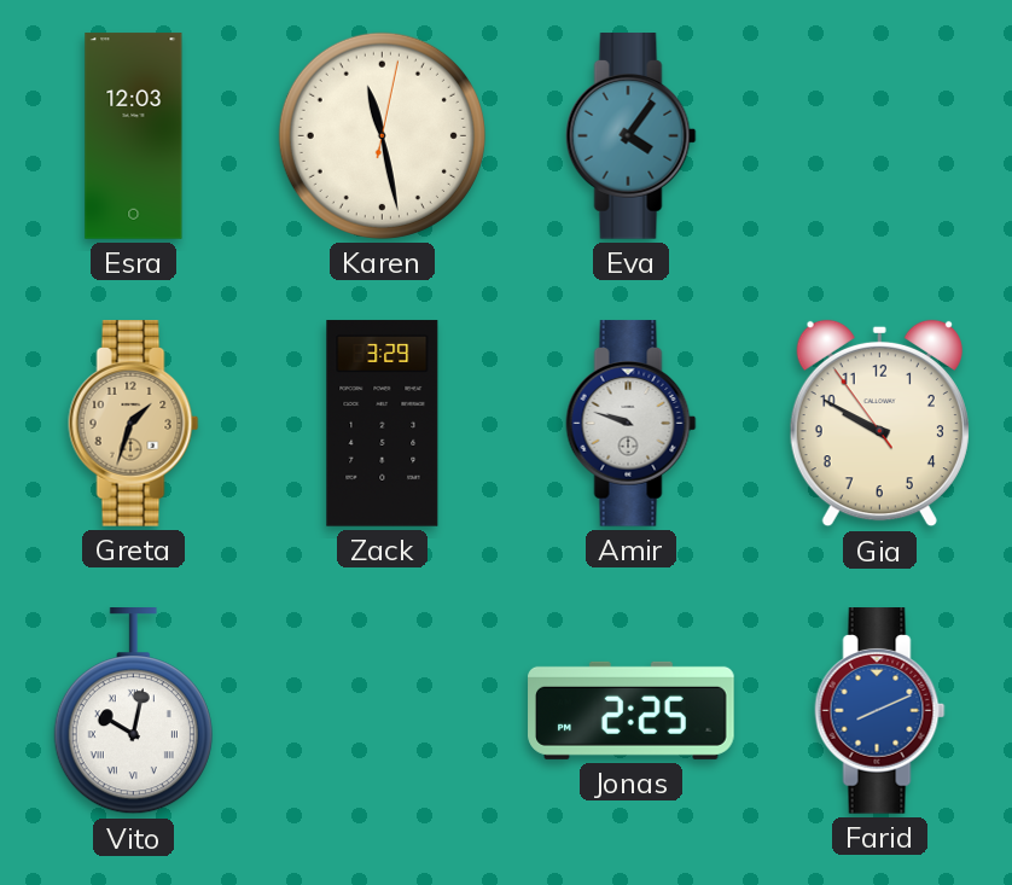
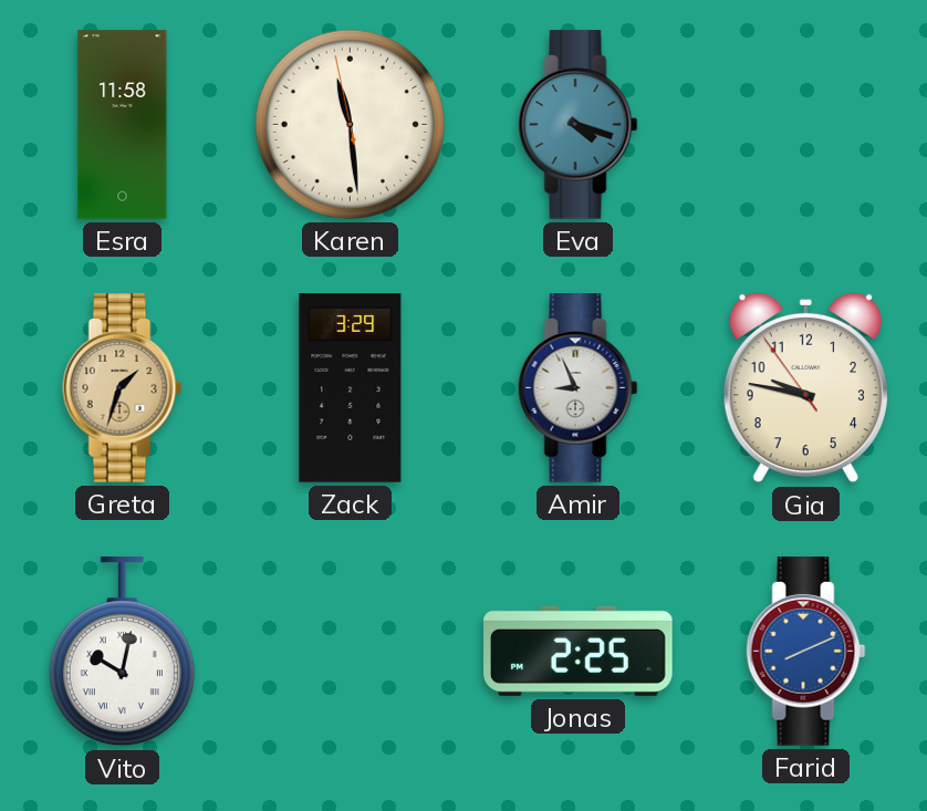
Esra: 12:03 -> 11:58
Karen: 11:28:02 -> 11:28:58
Eva: 4:06 -> 4:18
Amir: 9:48 -> 8:56
Gia: 9:49 -> 9:46
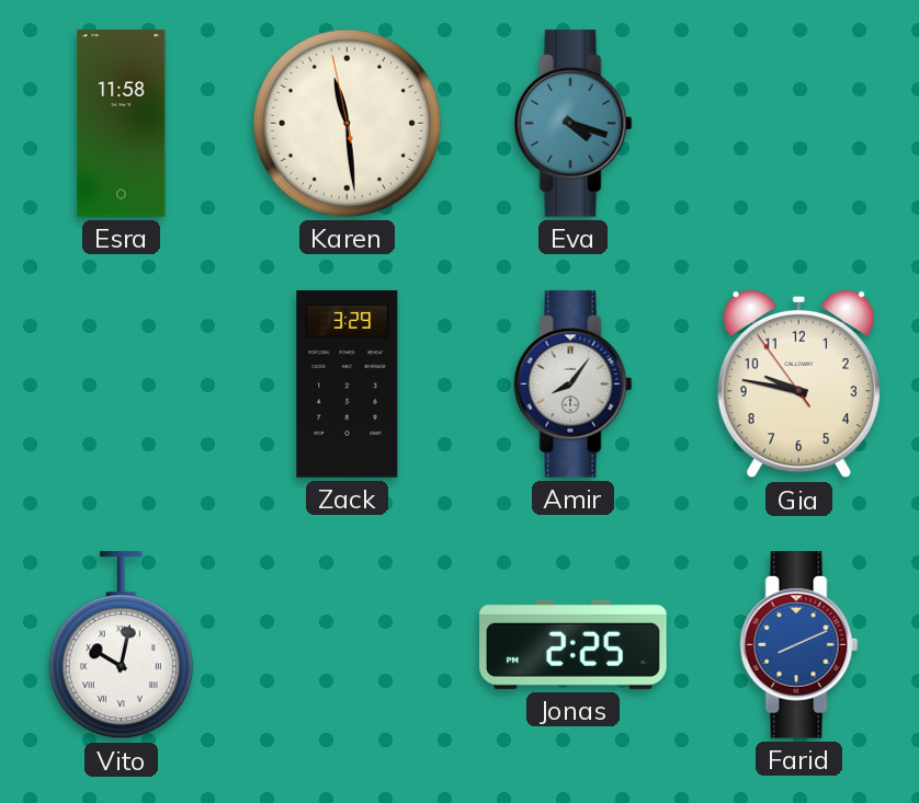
Greta: 1:33 -> none
Amir: 8:56 -> 8:06
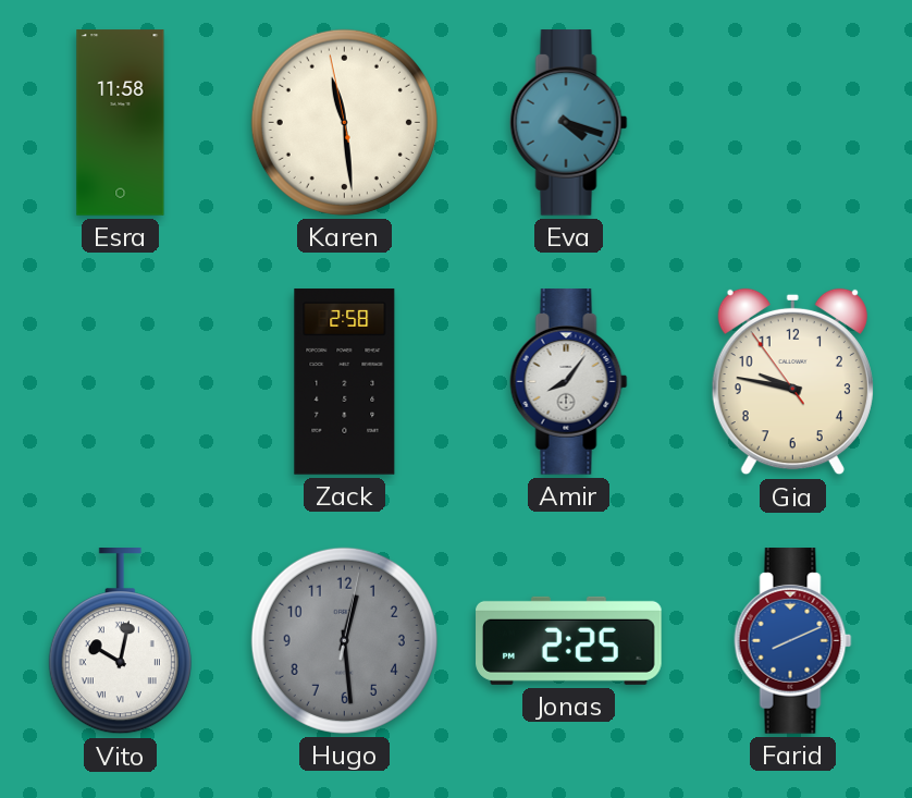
Zack: 3:29 -> 2:58
Hugo: none -> 12:29
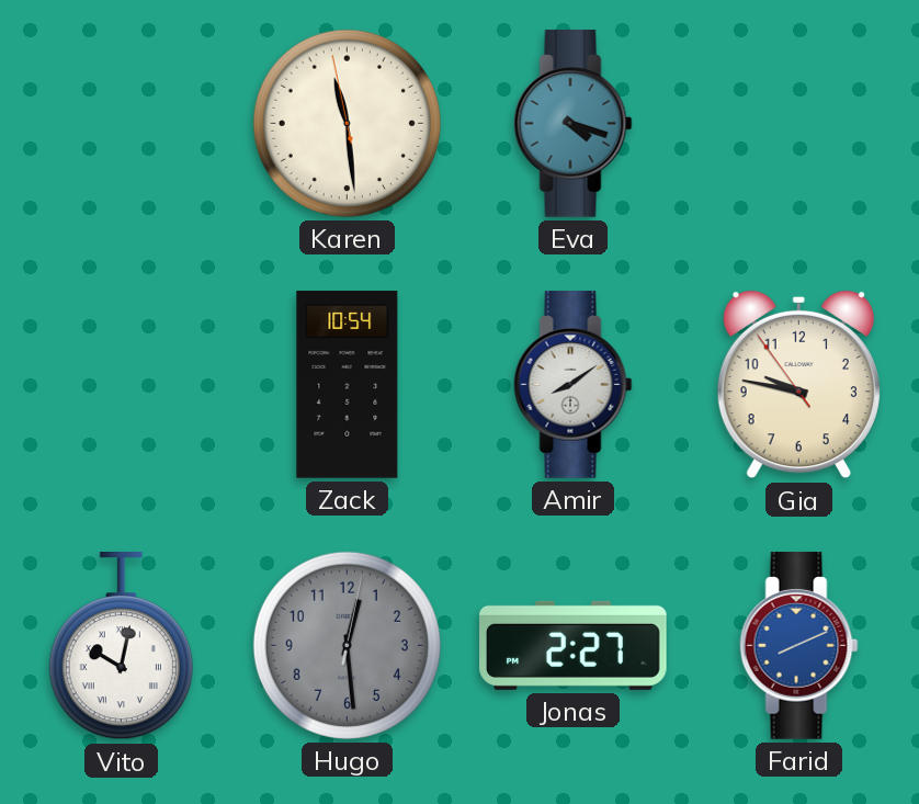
Esra: 11:58 -> none
Zack: 2:58 -> 10:54
Amir: 8:06 -> 8:09
Jonas: 2:25 -> 2:27
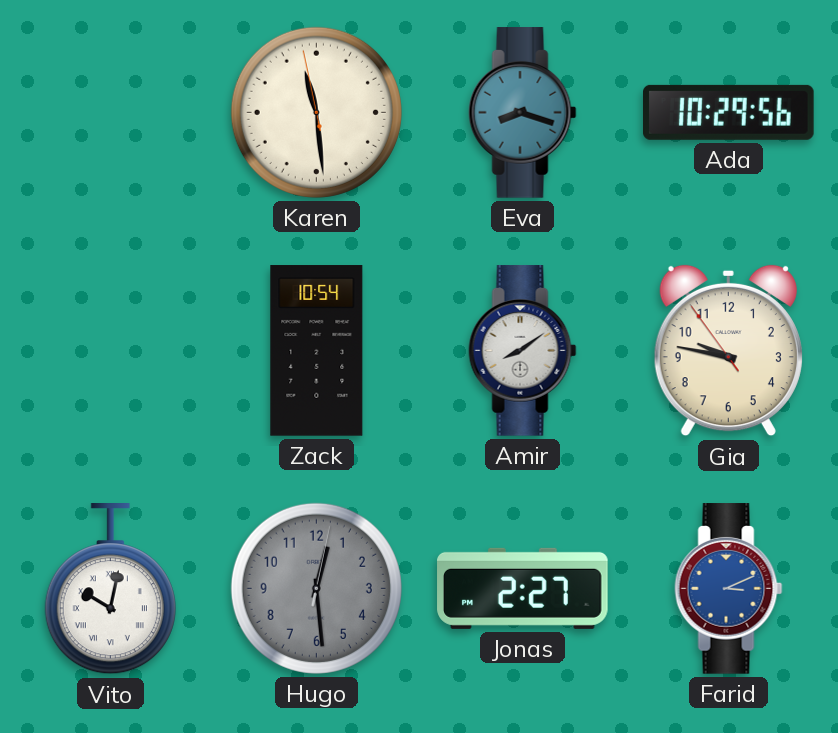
Eva: 4:18 -> 8:18
Ada: none -> 10:29
Farid: 8:11 -> 3:11
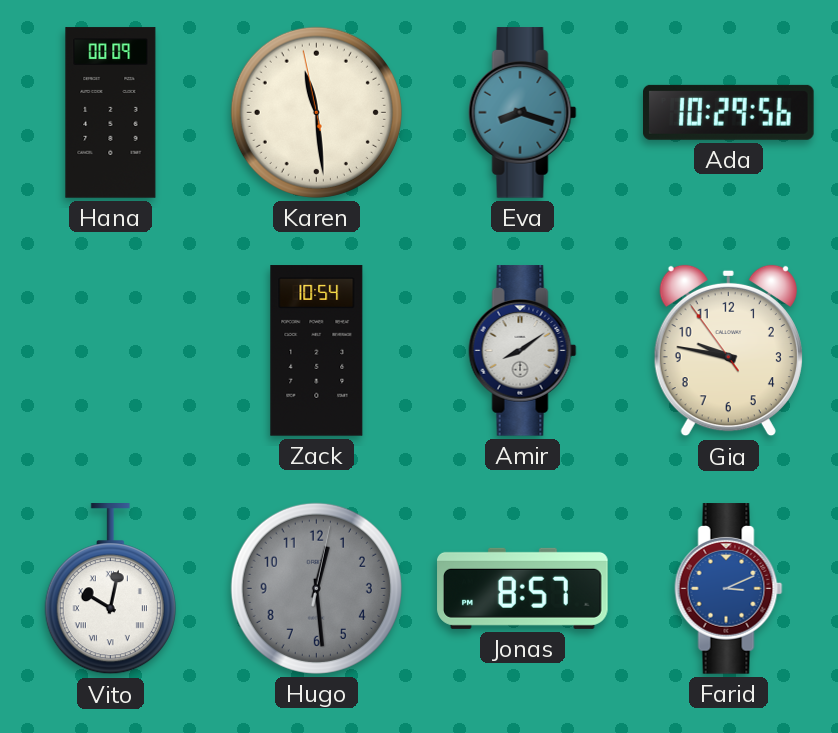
Hana: none -> 00:09
Jonas: 2:27 -> 8:57
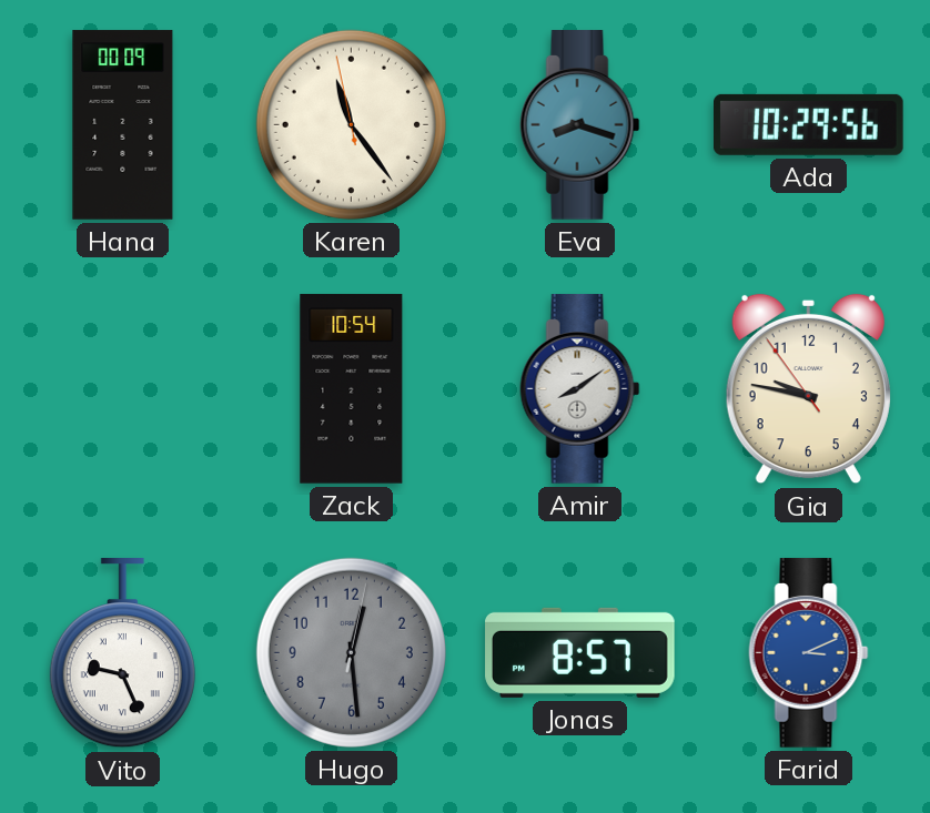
Karen: 11:28 -> 11:23
Vito: 10:02 -> 9:26
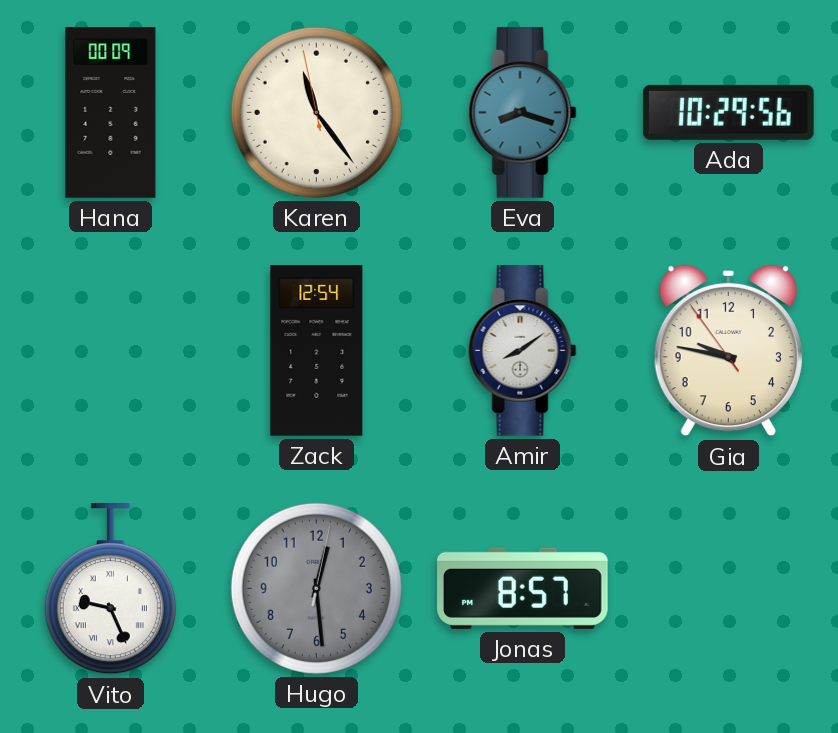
Zack: 10:54 -> 12:54
Farid: 3:11 -> none
